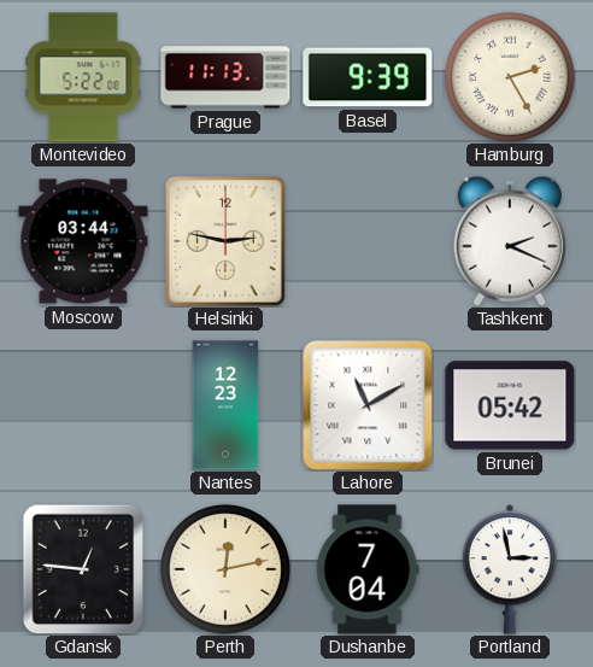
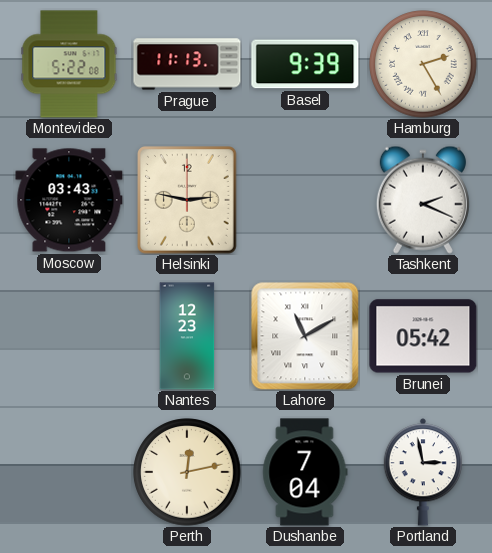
Moscow: 03:44 -> 03:43
Gdansk: 12:46 -> none
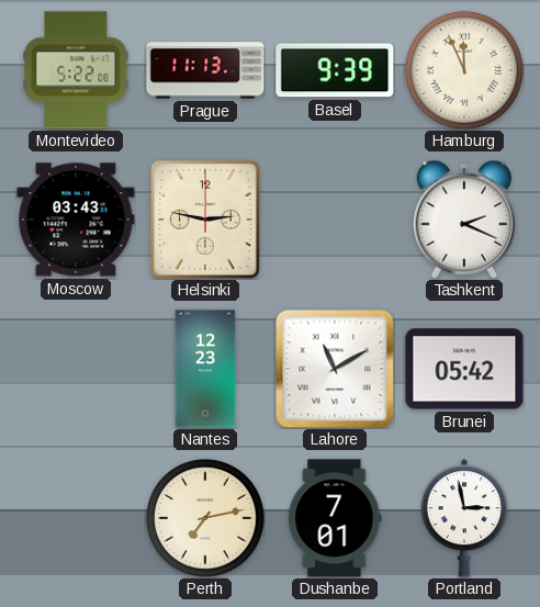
Hamburg: 2:25 -> 11:56
Perth: 12:13 -> 7:13
Dushanbe: 7:04 -> 7:01
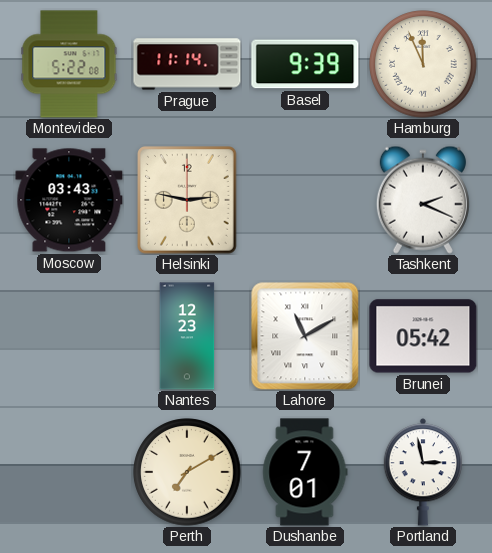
Prague: 11:13 -> 11:14
Perth: 7:13 -> 7:10
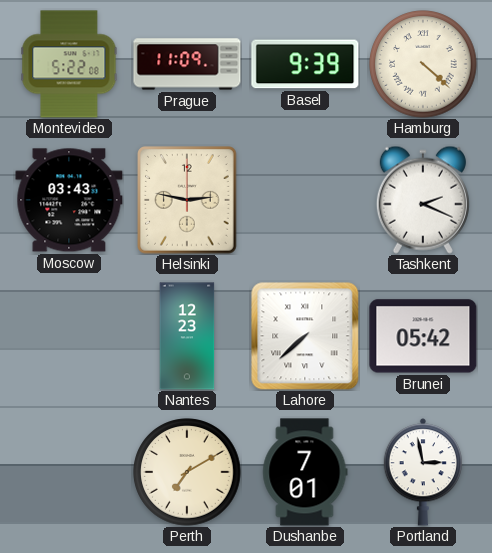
Prague: 11:14 -> 11:09
Hamburg: 11:56 -> 4:22
Lahore: 11:10 -> 7:38
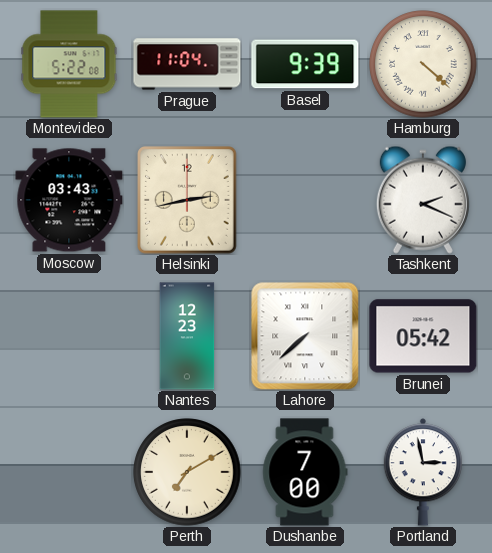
Prague: 11:09 -> 11:04
Helsinki: 2:47 -> 2:43
Dushanbe: 7:01 -> 7:00
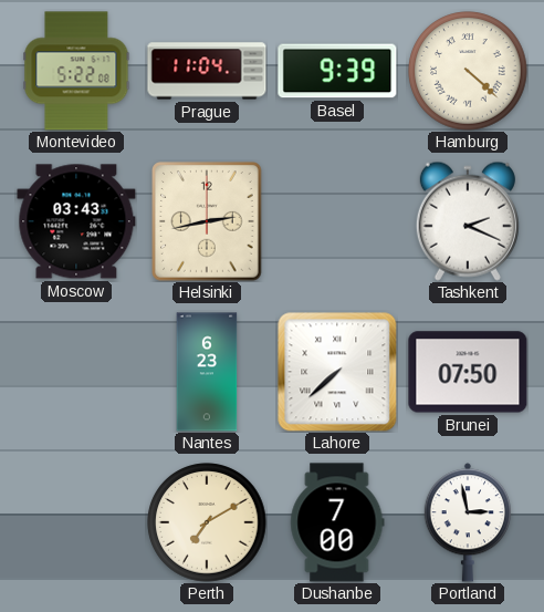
Nantes: 12:23 -> 6:23
Brunei: 05:42 -> 07:50
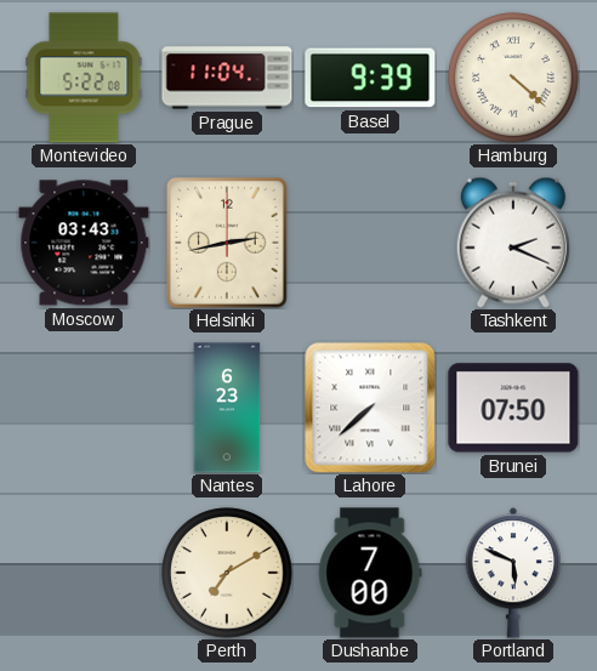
Portland: 2:58 -> 5:49
